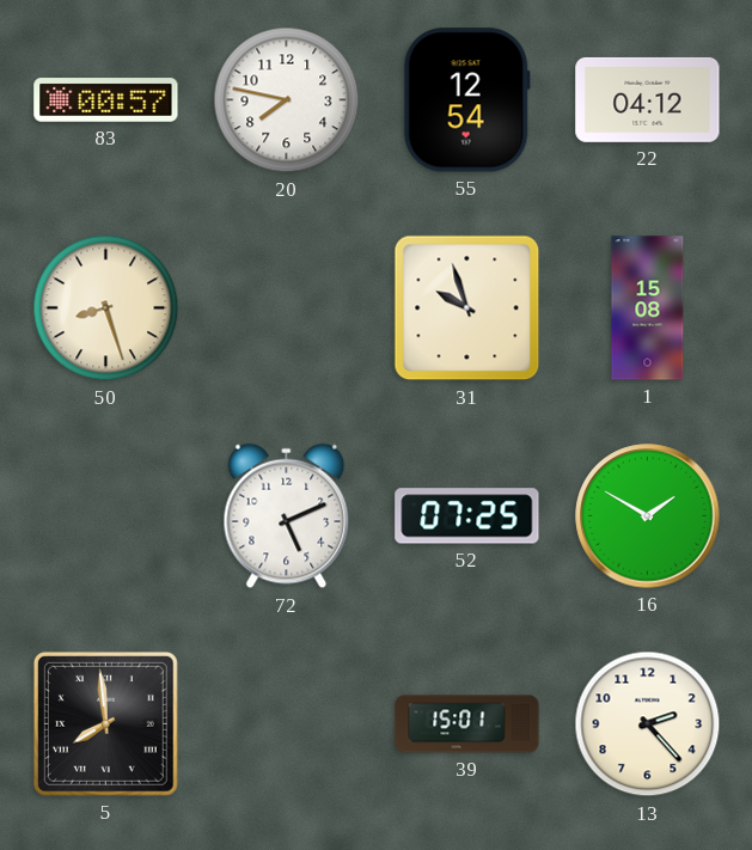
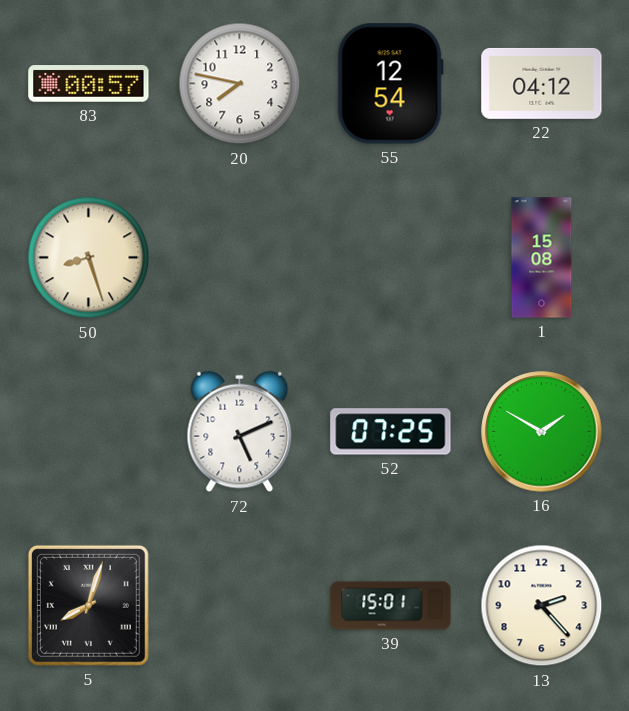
31: 9:57 -> none
5: 7:59 -> 8:03
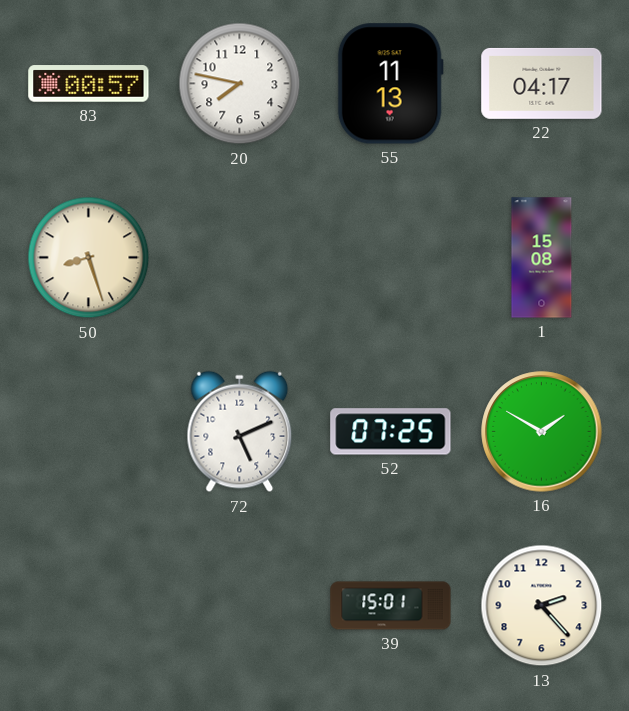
55: 12:54 -> 11:13
22: 04:12 -> 04:17
5: 8:03 -> none
